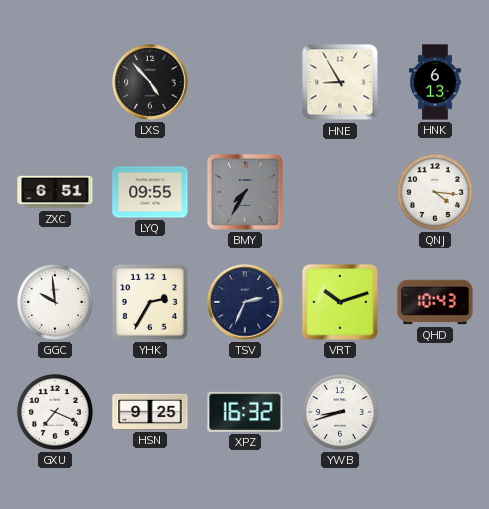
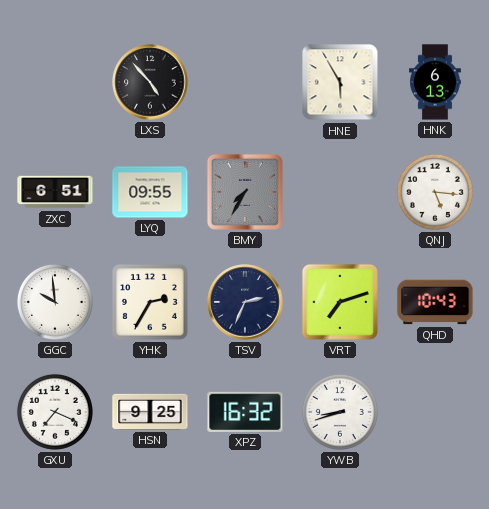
HNE: 8:55 -> 5:55
QNJ: 4:16 -> 5:16
VRT: 10:12 -> 7:12
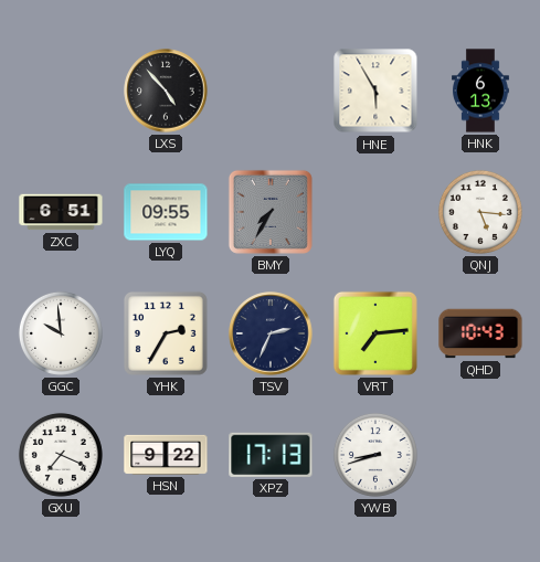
VRT: 7:12 -> 7:14
HSN: 9:25 -> 9:22
XPZ: 16:32 -> 17:13
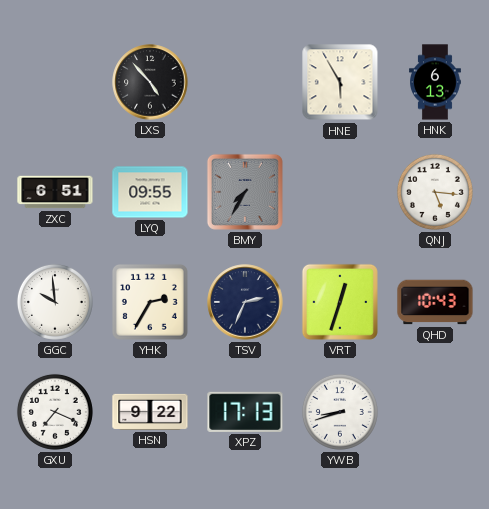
VRT: 7:14 -> 12:33
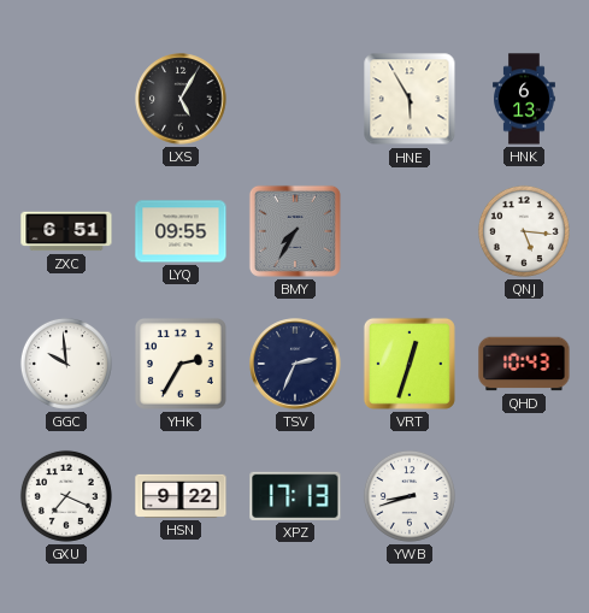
LXS: 4:53 -> 5:05
